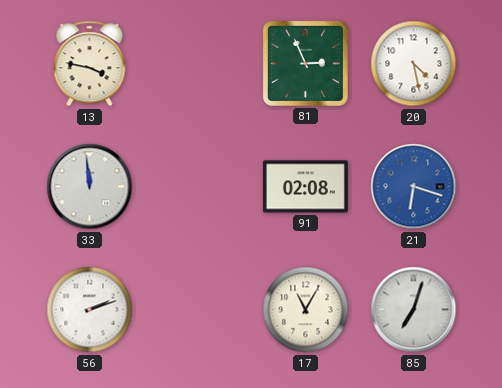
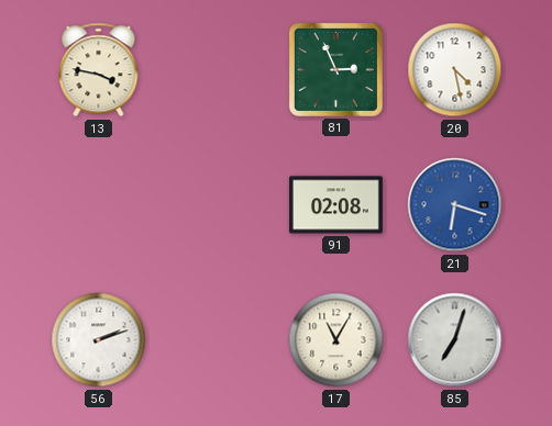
33: 11:59 -> none
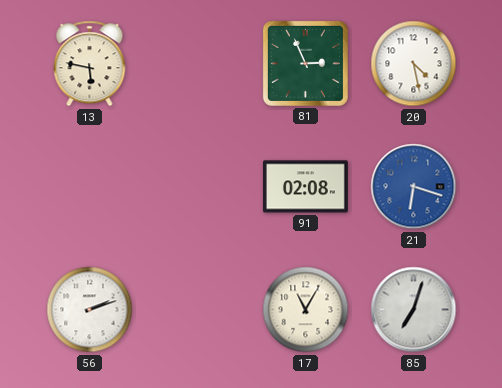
13: 3:47 -> 5:47
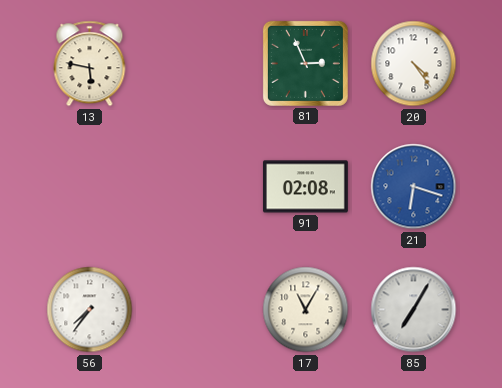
20: 4:28 -> 4:24
56: 2:12 -> 7:36
85: 7:03 -> 7:05
